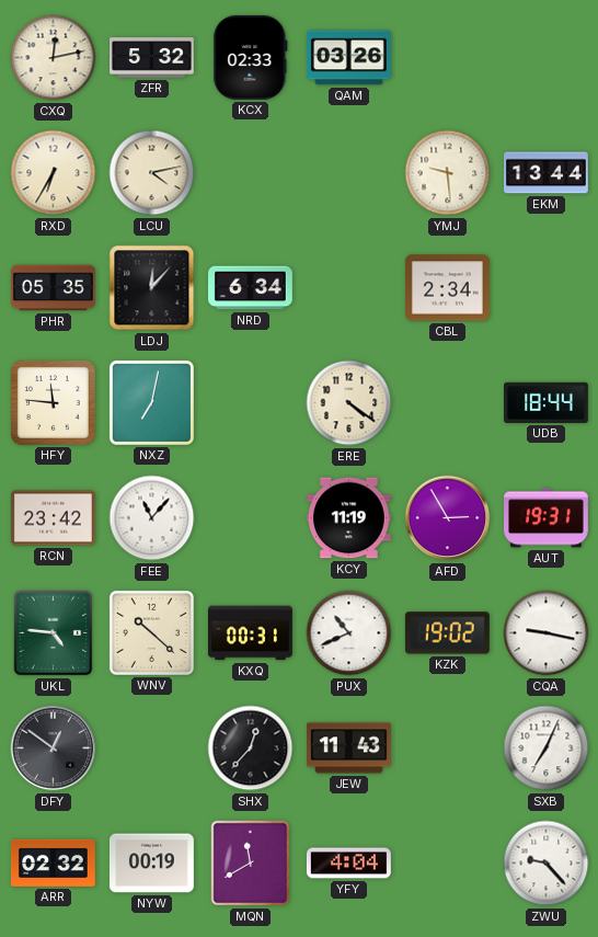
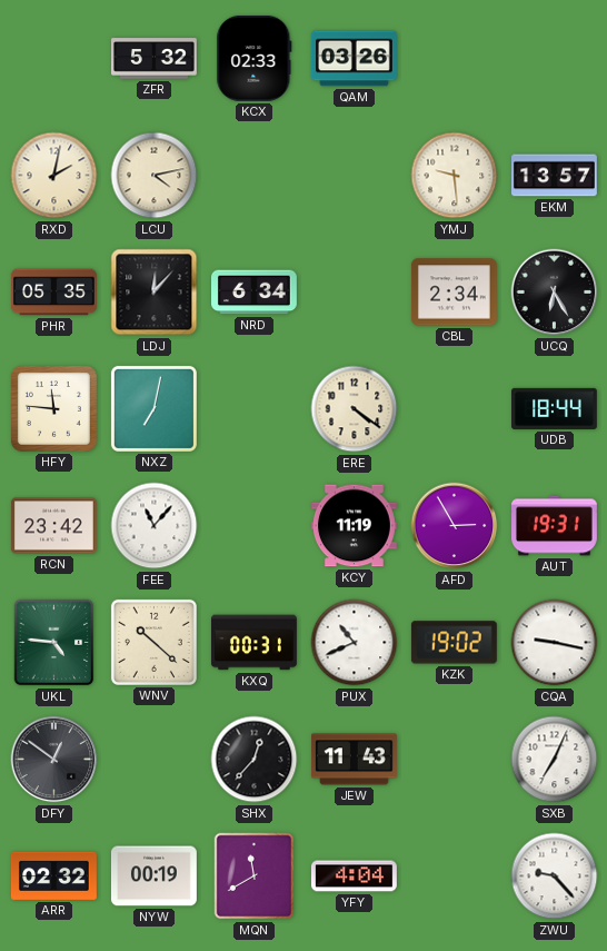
CXQ: 12:13 -> none
RXD: 6:35 -> 2:02
EKM: 13:44 -> 13:57
UCQ: none -> 6:25
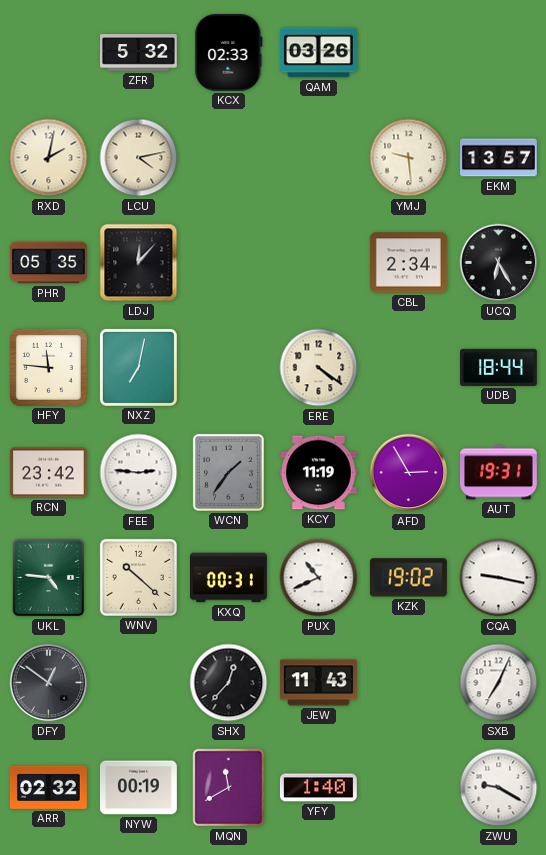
NRD: 6:34 -> none
FEE: 11:07 -> 2:46
WCN: none -> 1:36
YFY: 4:04 -> 1:40
ZWU: 9:23 -> 9:20
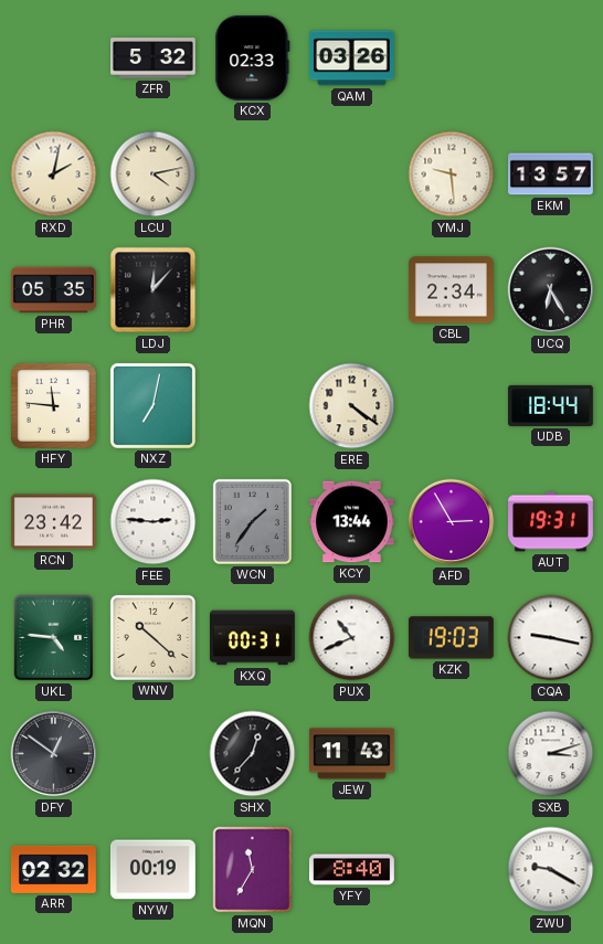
KCY: 11:19 -> 13:44
KZK: 19:02 -> 19:03
SXB: 7:04 -> 3:12
MQN: 11:40 -> 11:35
YFY: 1:40 -> 8:40
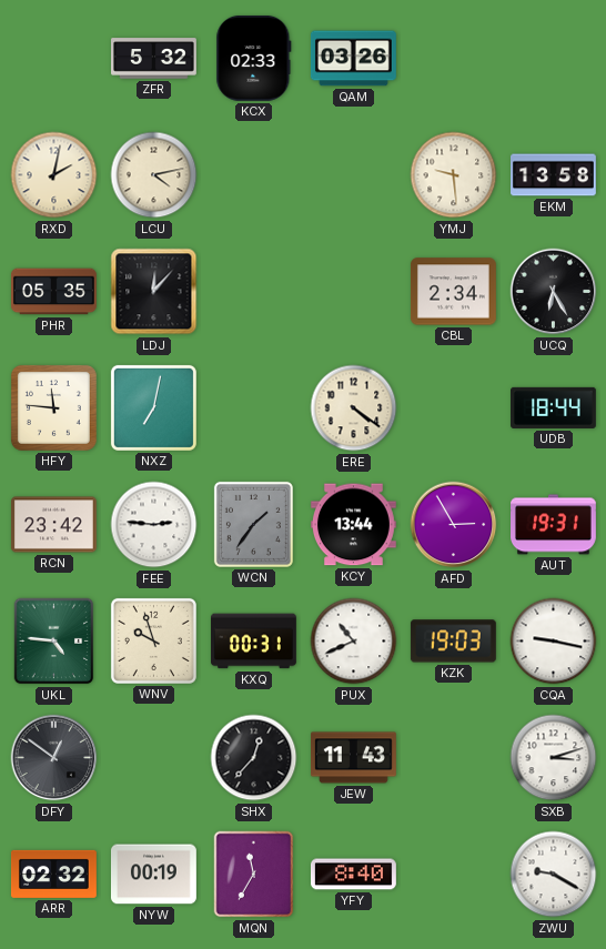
EKM: 13:57 -> 13:58
WNV: 10:22 -> 9:57
